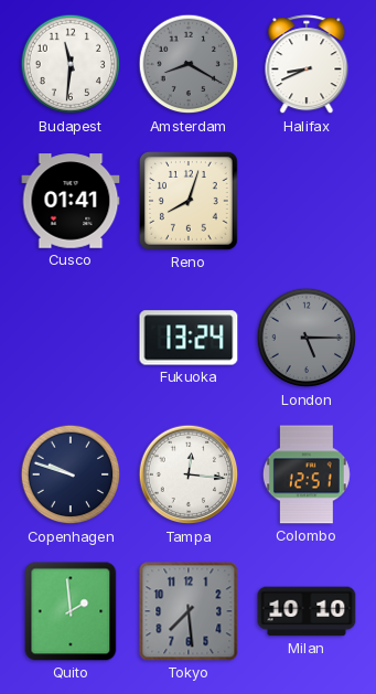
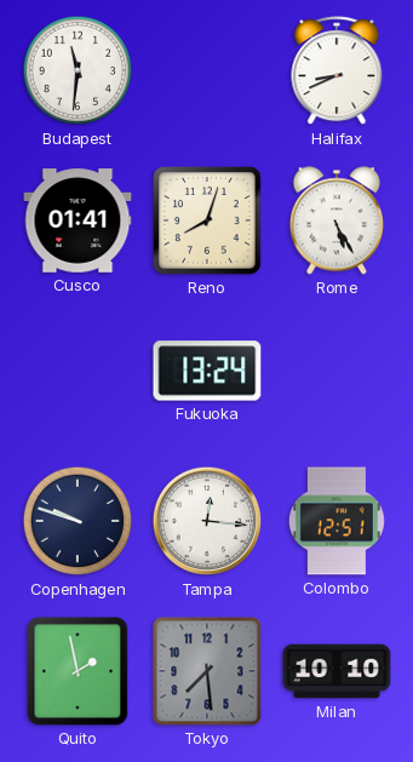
Amsterdam: 8:20 -> none
Rome: none -> 5:25
London: 5:15 -> none
Quito: 1:59 -> 1:58
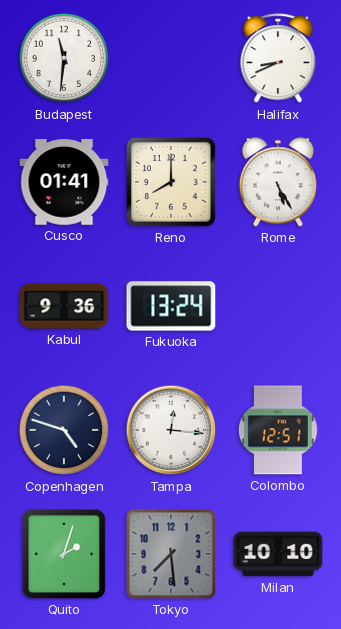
Reno: 8:03 -> 8:00
Kabul: none -> 9:36
Copenhagen: 9:48 -> 4:48
Quito: 1:58 -> 2:03
